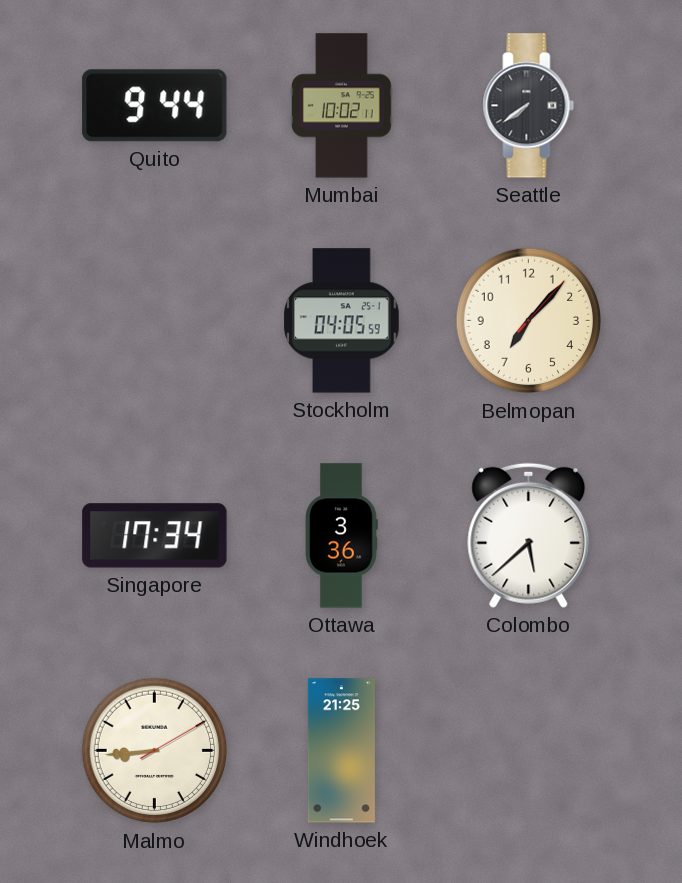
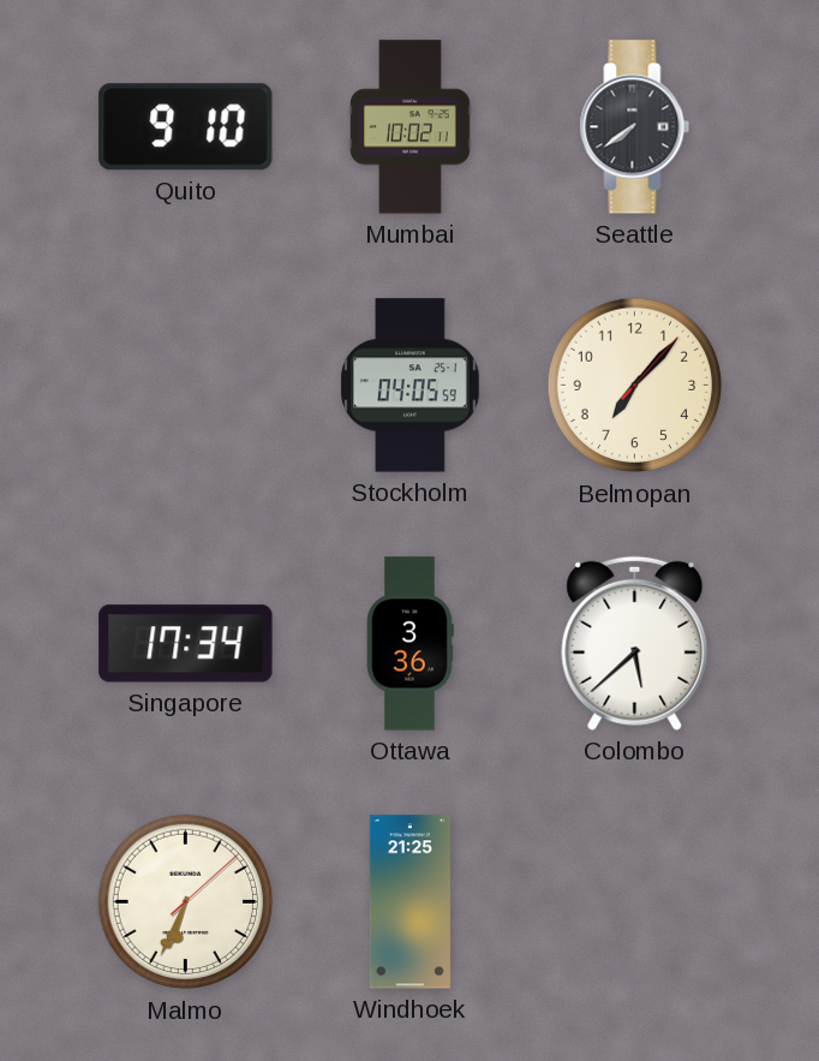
Quito: 9:44 -> 9:10
Malmo: 8:44 -> 6:34
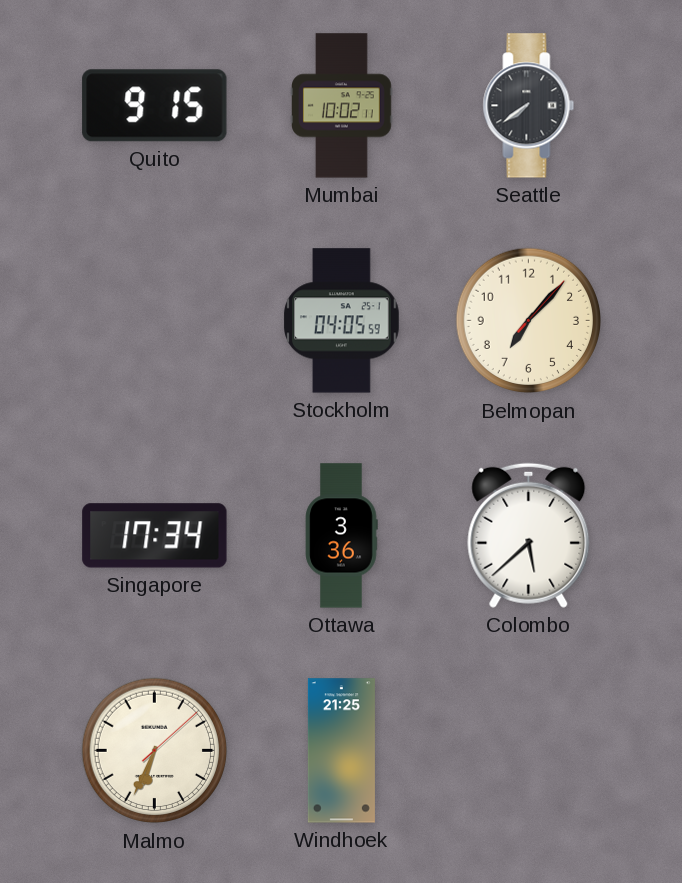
Quito: 9:10 -> 9:15
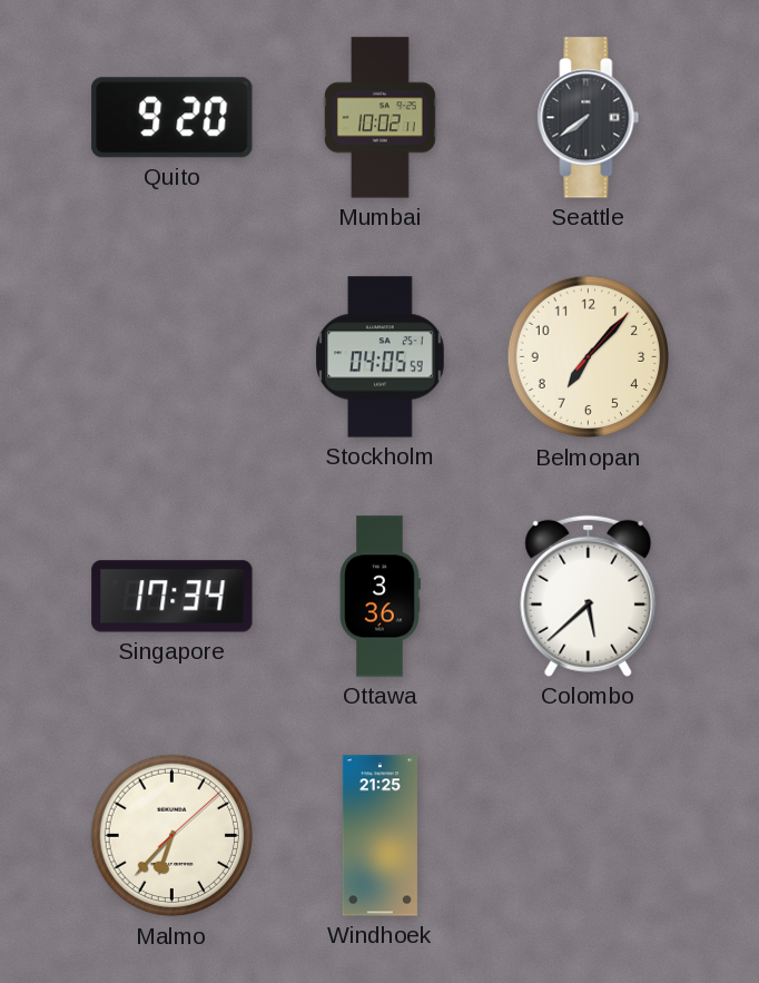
Quito: 9:15 -> 9:20
Malmo: 6:34 -> 6:37
